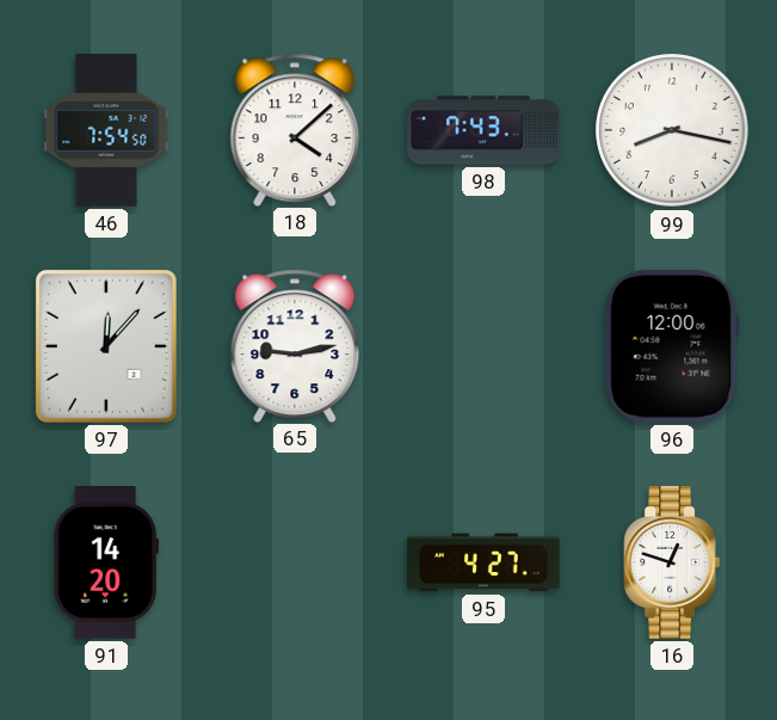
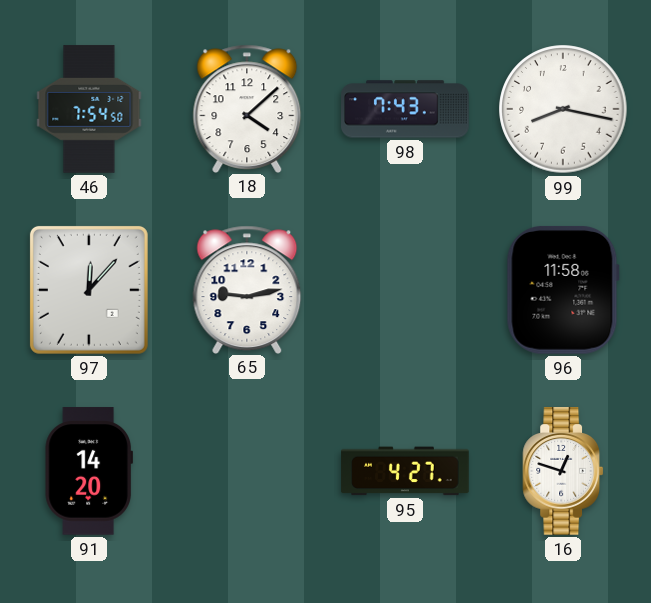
96: 12:00 -> 11:58
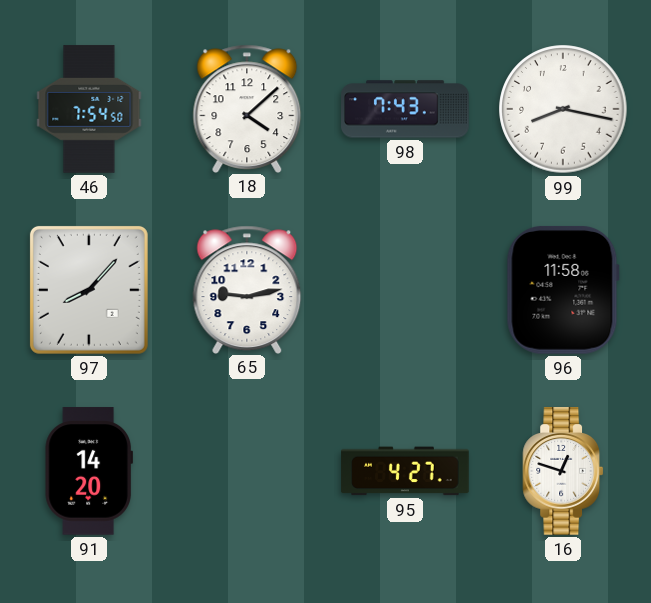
97: 12:07 -> 8:07
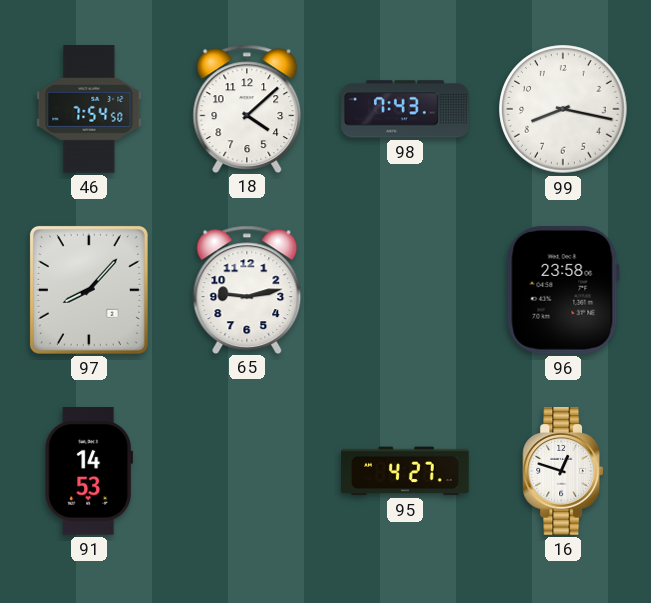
96: 11:58 -> 23:58
91: 14:20 -> 14:53
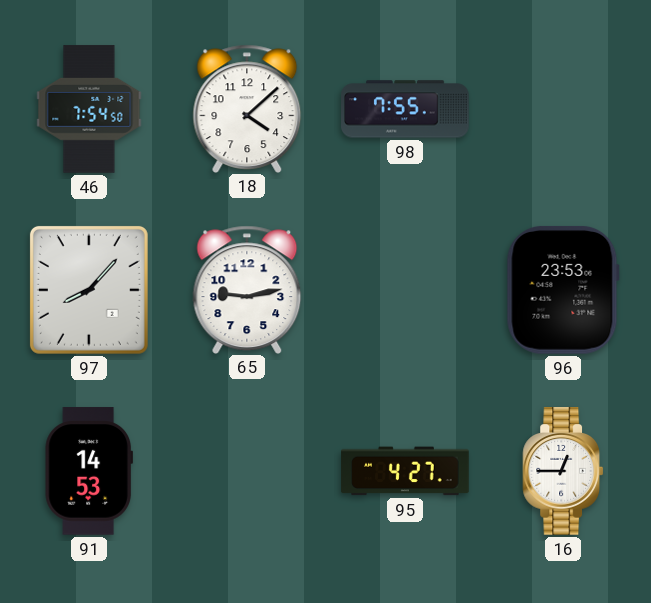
98: 7:43 -> 7:55
99: 8:17 -> none
96: 23:58 -> 23:53
16: 12:48 -> 12:45
